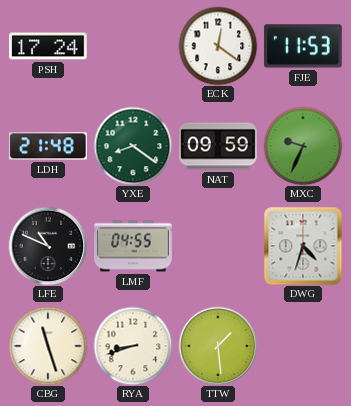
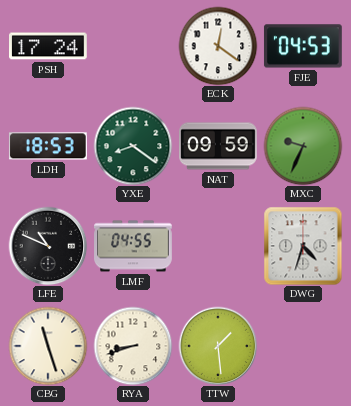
FJE: 11:53 -> 04:53
LDH: 21:48 -> 18:53
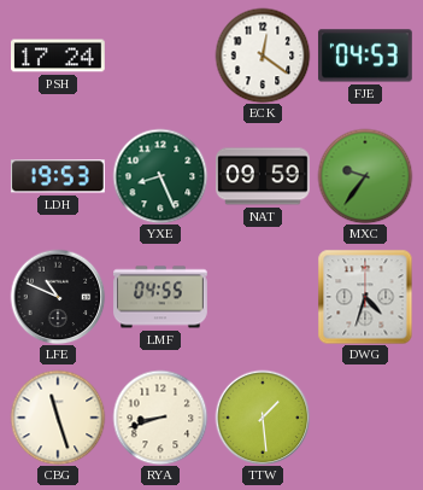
LDH: 18:53 -> 19:53
YXE: 8:21 -> 8:26
MXC: 9:34 -> 9:36
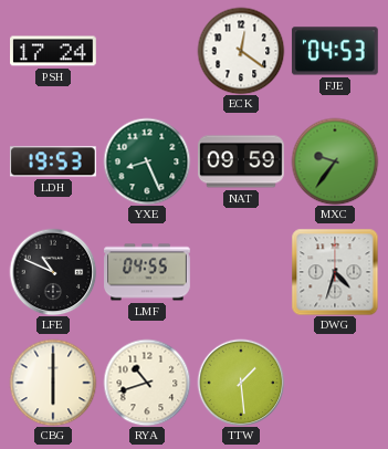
CBG: 11:27 -> 6:00
RYA: 8:42 -> 10:42
